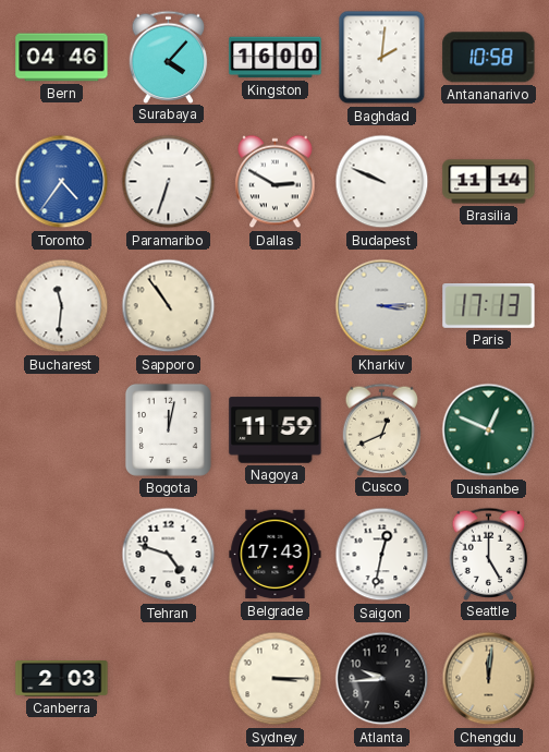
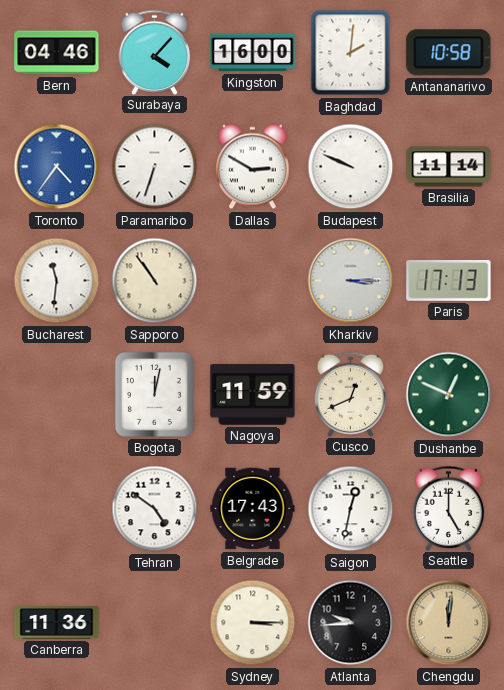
Tehran: 4:48 -> 4:51
Canberra: 2:03 -> 11:36
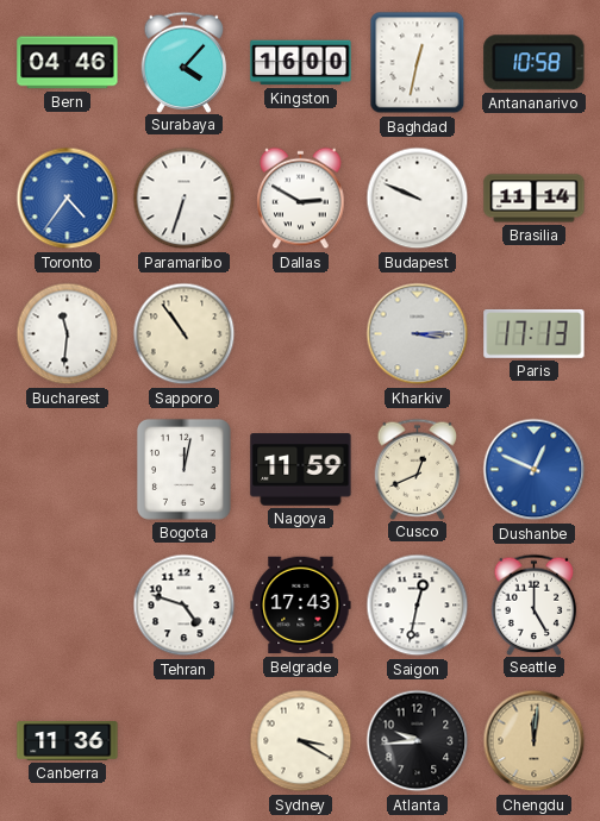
Baghdad: 2:01 -> 12:32
Dushanbe dial: green -> blue
Tehran: 4:51 -> 4:48
Sydney: 3:15 -> 3:20
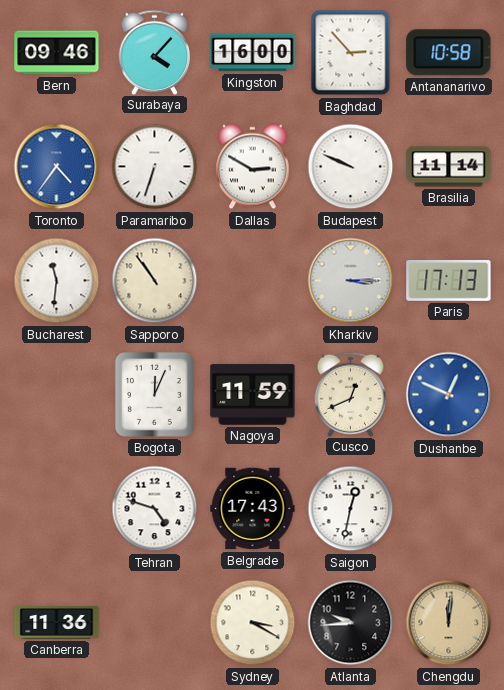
Bern: 04:46 -> 09:46
Baghdad: 12:32 -> 2:53
Bogota: 12:02 -> 12:04
Seattle: 5:00 -> none
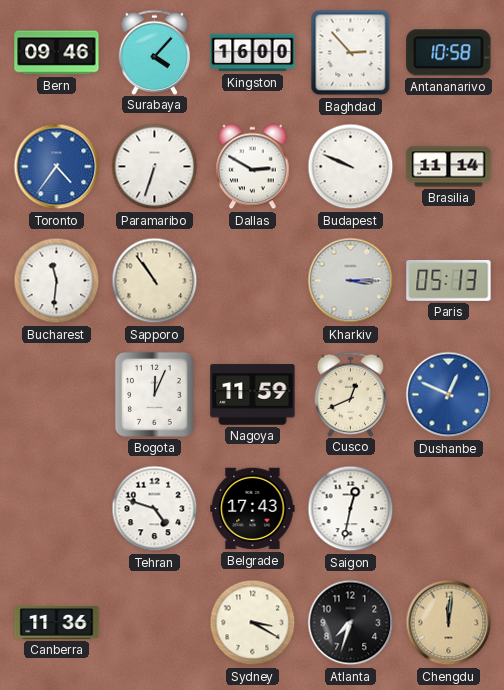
Paris: 17:13 -> 05:13
Atlanta: 9:44 -> 7:33
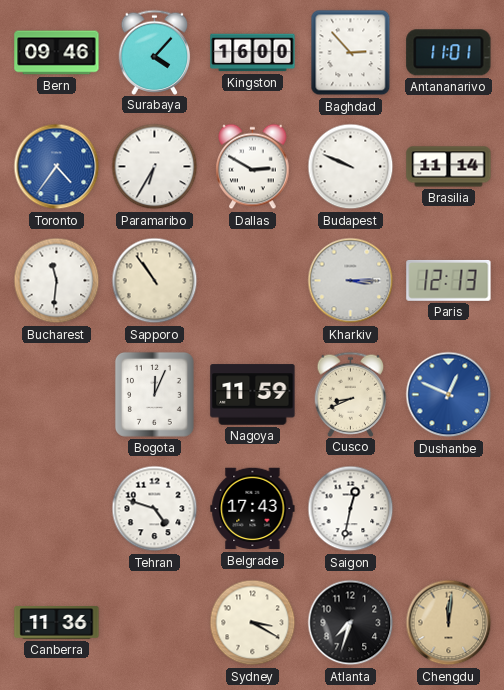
Antananarivo: 10:58 -> 11:01
Paramaribo: 6:33 -> 6:35
Paris: 05:13 -> 12:13
Cusco: 12:41 -> 8:41
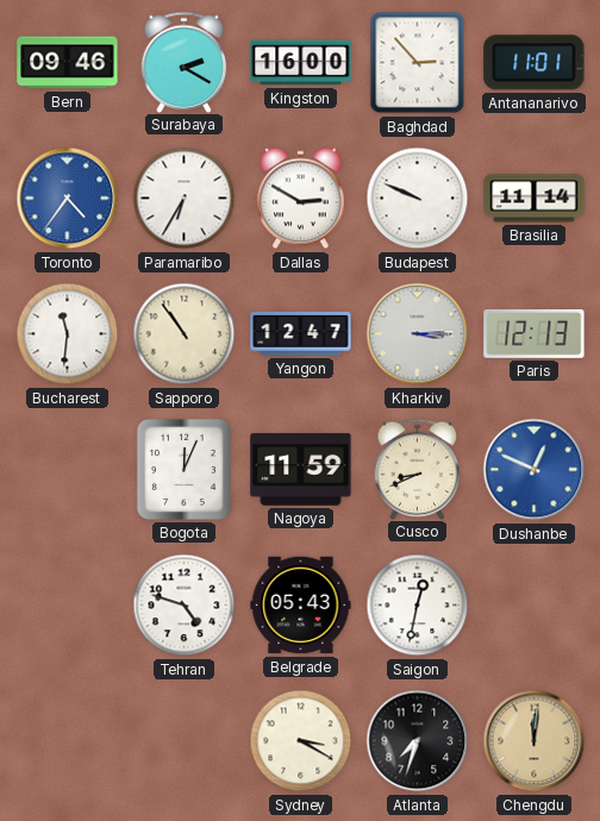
Surabaya: 4:07 -> 2:20
Yangon: none -> 12:47
Belgrade: 17:43 -> 05:43
Canberra: 11:36 -> none
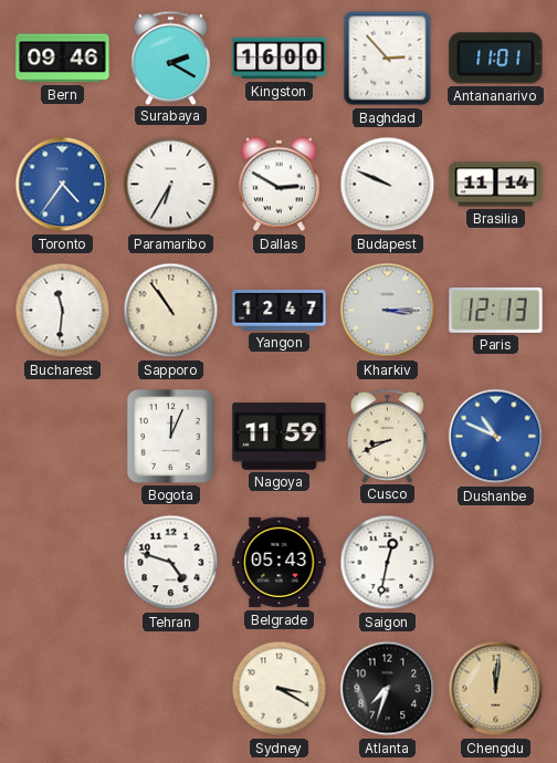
Dushanbe: 12:49 -> 10:49
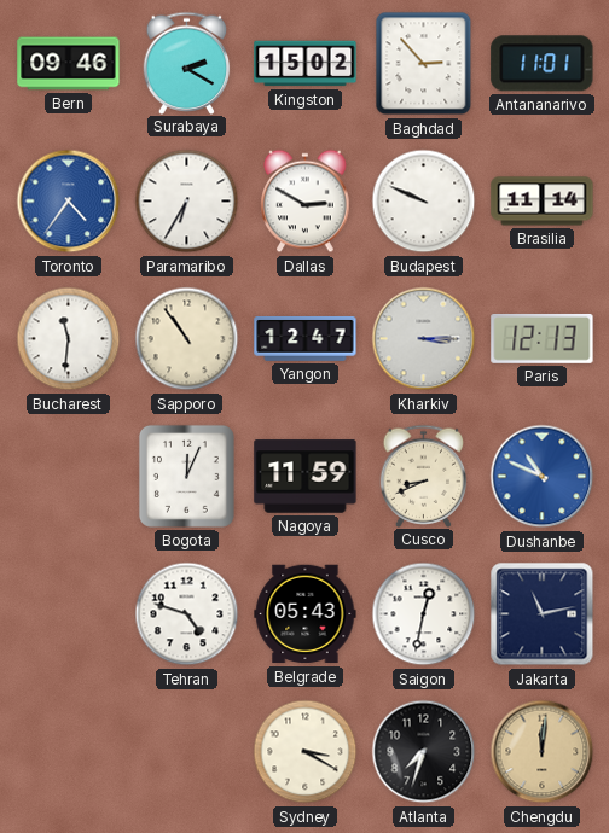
Kingston: 16:00 -> 15:02
Jakarta: none -> 11:13
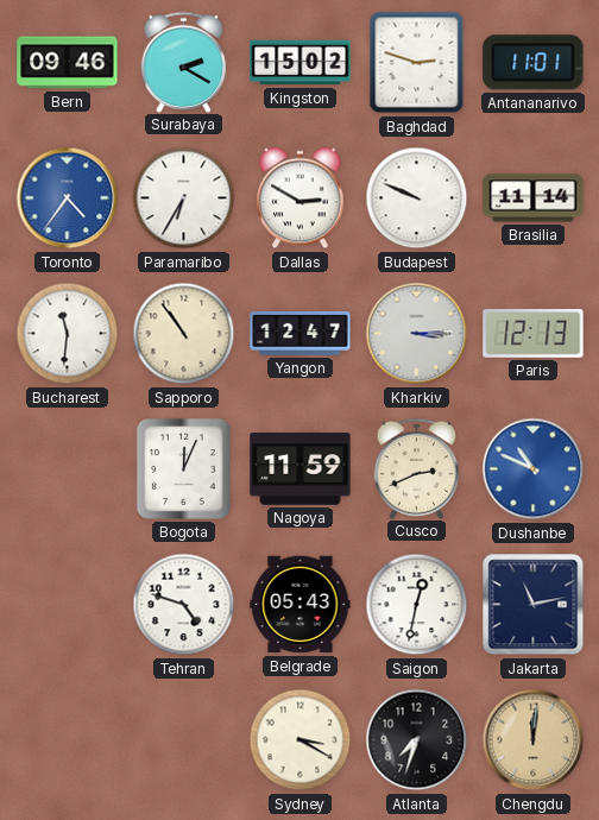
Baghdad: 2:53 -> 2:48
Cusco: 8:41 -> 2:41
